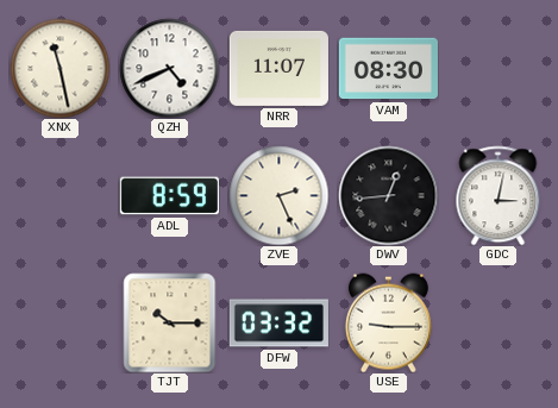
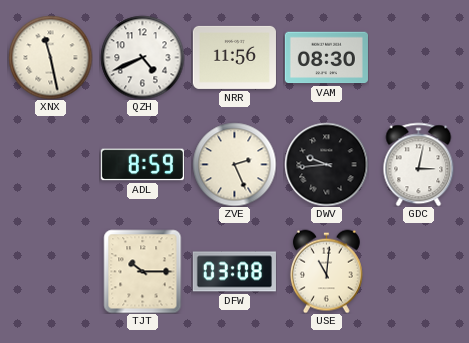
NRR: 11:07 -> 11:56
DWV: 12:44 -> 9:44
DFW: 03:32 -> 03:08
USE: 9:15 -> 11:01
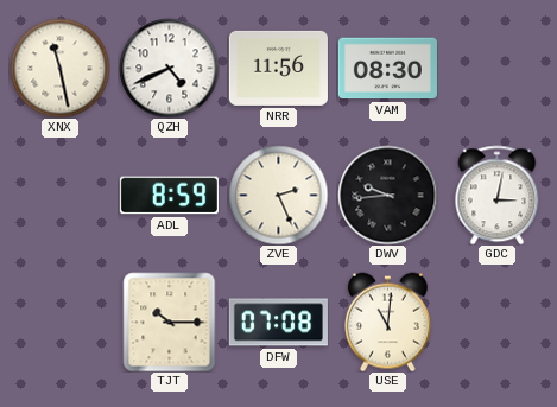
DFW: 03:08 -> 07:08
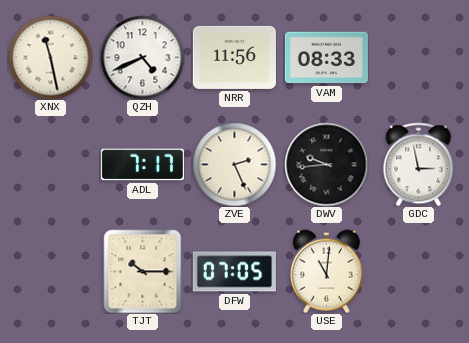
VAM: 08:30 -> 08:33
ADL: 8:59 -> 7:17
GDC: 3:02 -> 2:58
DFW: 07:08 -> 07:05
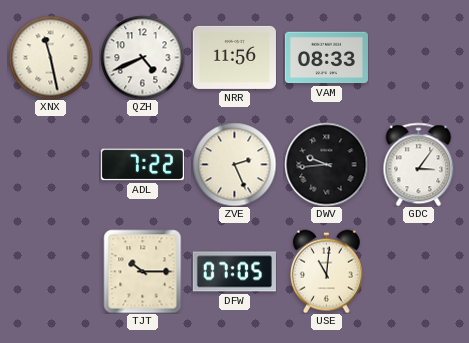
ADL: 7:17 -> 7:22
GDC: 2:58 -> 3:06
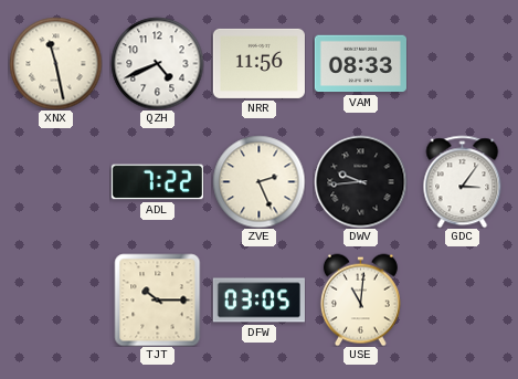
DFW: 07:05 -> 03:05
